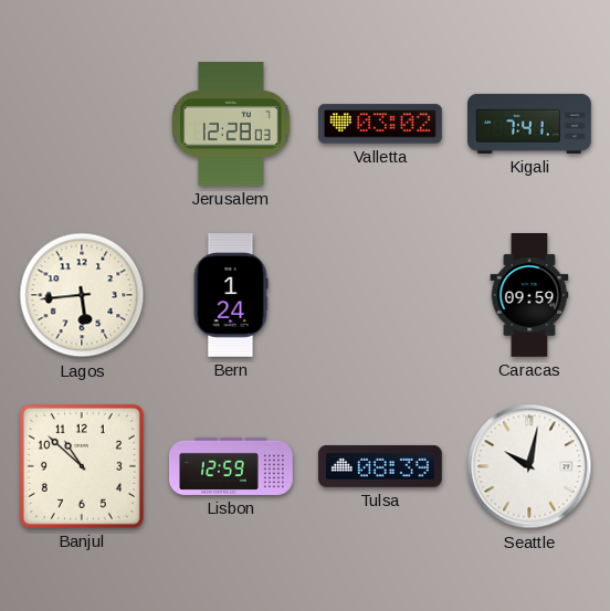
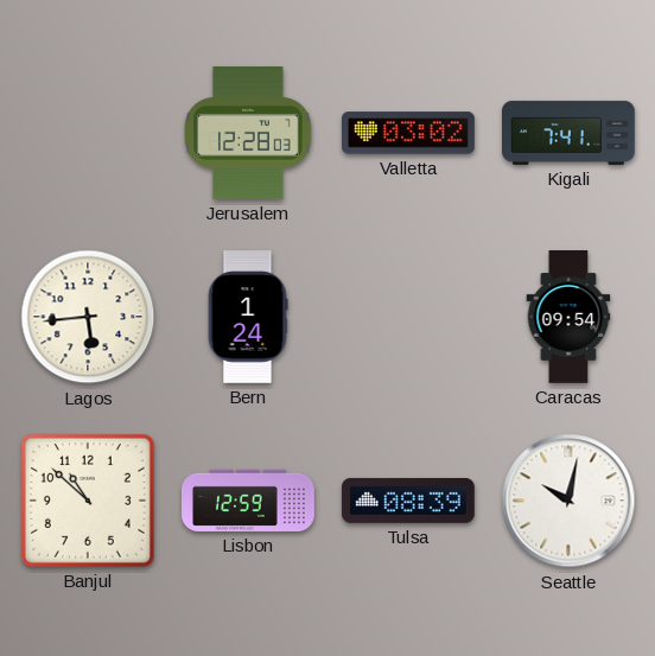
Caracas: 09:59 -> 09:54
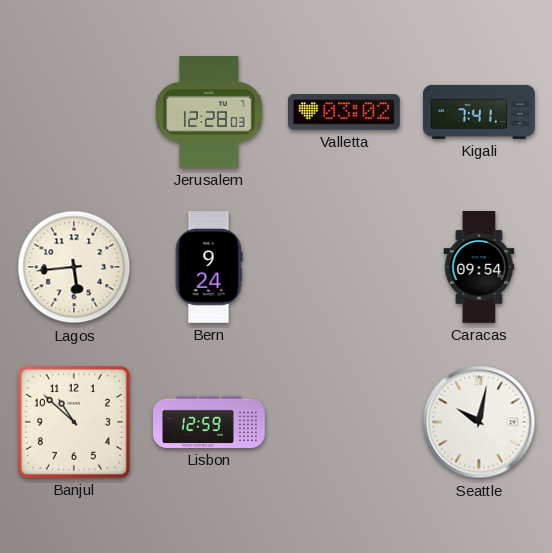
Bern: 1:24 -> 9:24
Tulsa: 08:39 -> none
